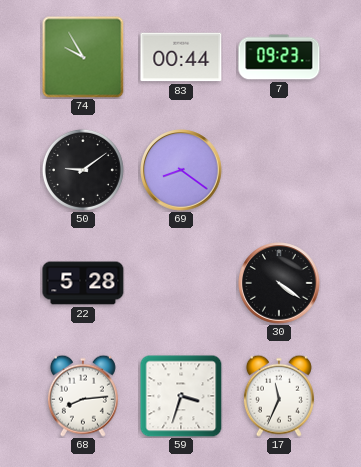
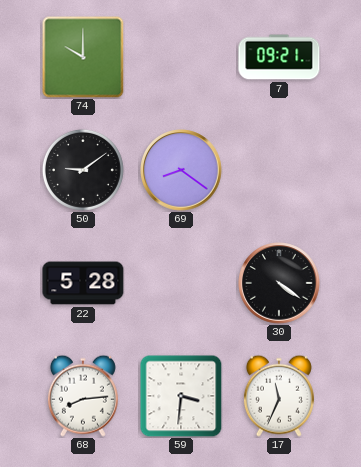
74: 9:55 -> 10:00
83: 00:44 -> none
7: 09:23 -> 09:21
59: 3:33 -> 3:31
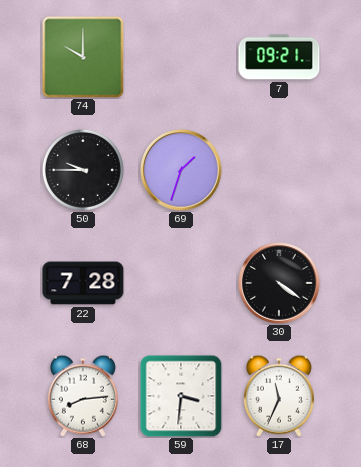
50: 9:09 -> 9:45
69: 8:21 -> 1:33
22: 5:28 -> 7:28
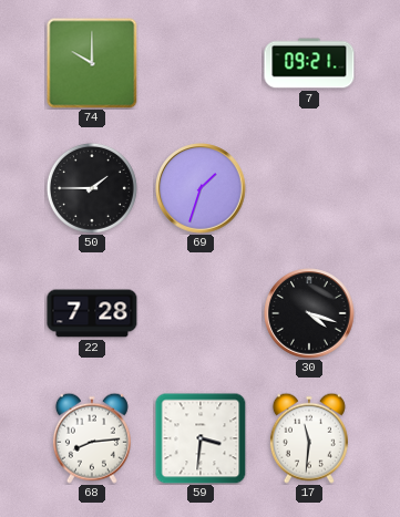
50: 9:45 -> 1:45
30: 4:21 -> 4:18
17: 11:34 -> 11:31
